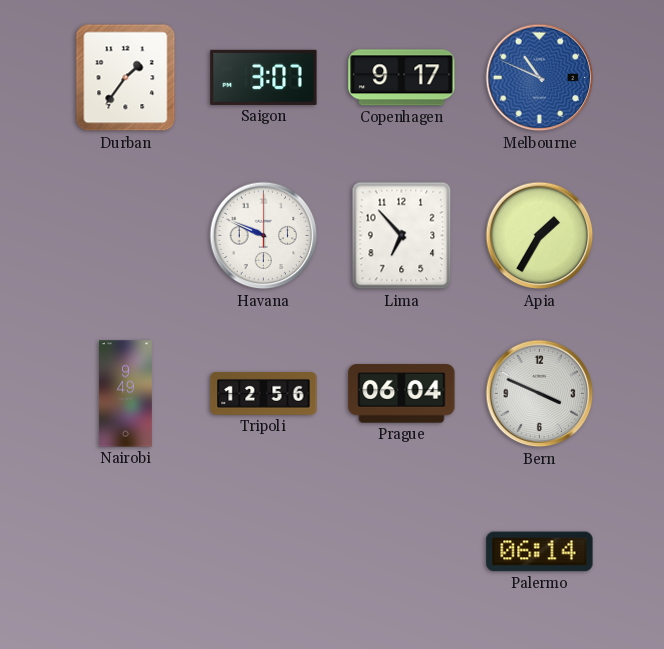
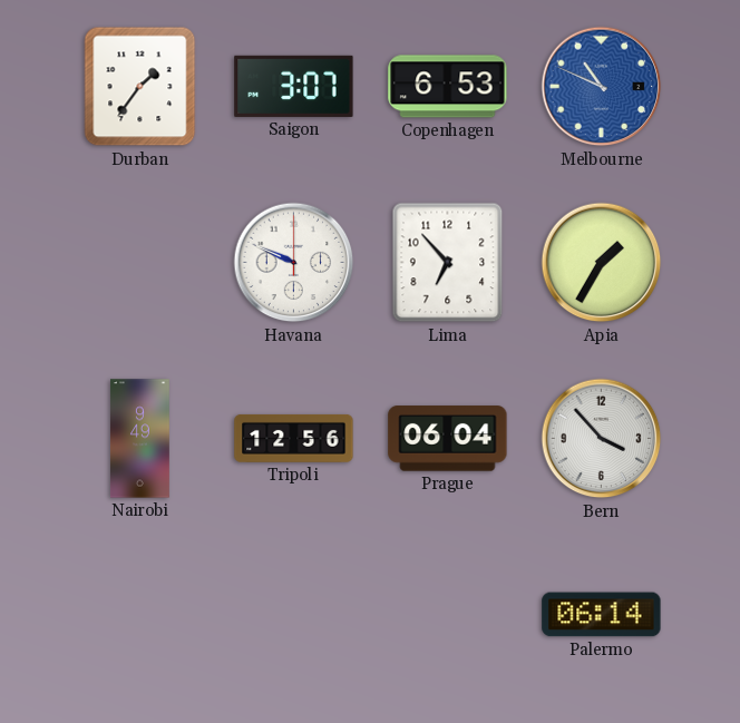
Copenhagen: 9:17 -> 6:53
Bern: 3:49 -> 3:53
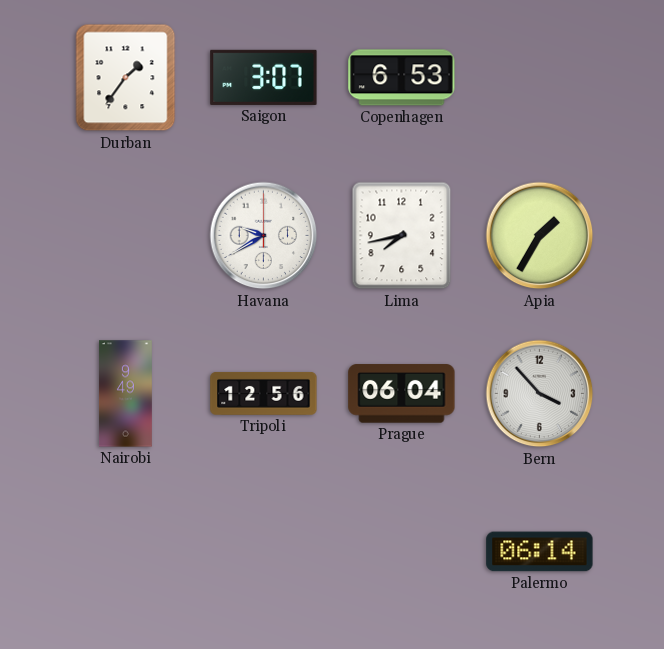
Melbourne: 10:49 -> none
Havana: 9:49 -> 9:40
Lima: 6:53 -> 7:43
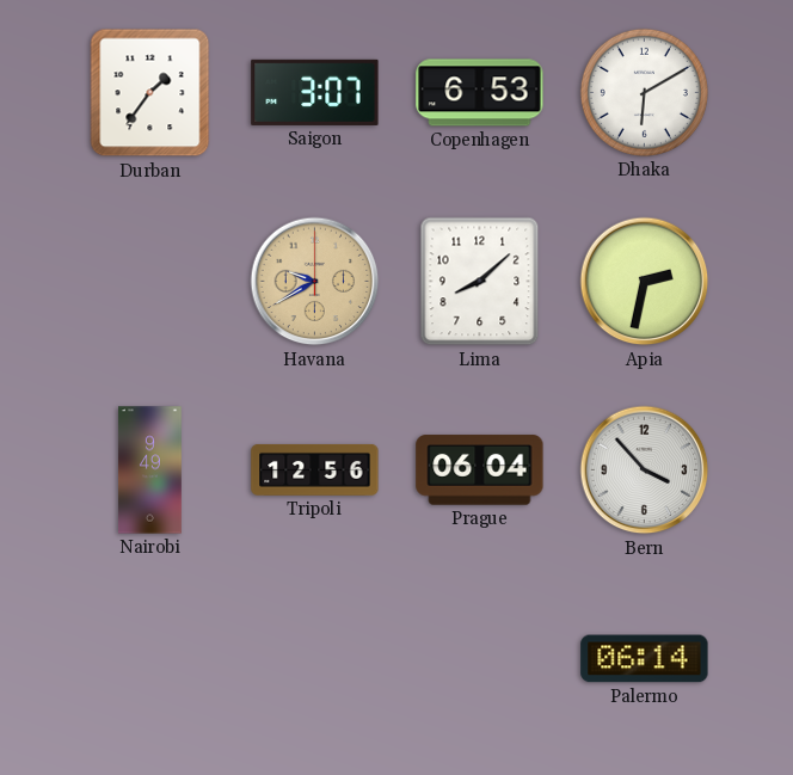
Dhaka: none -> 6:10
Havana dial: white -> champagne
Lima: 7:43 -> 8:08
Apia: 1:35 -> 2:32
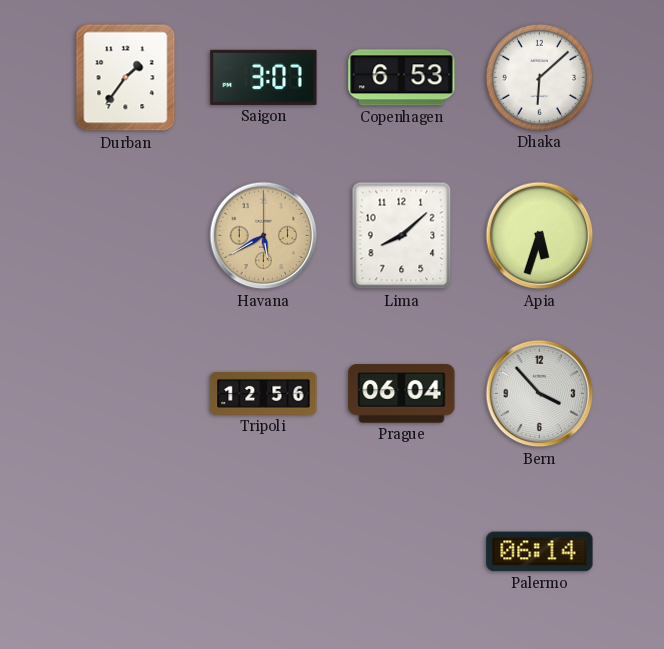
Dhaka: 6:10 -> 6:08
Havana: 9:40 -> 5:40
Apia: 2:32 -> 5:33
Nairobi: 9:49 -> none
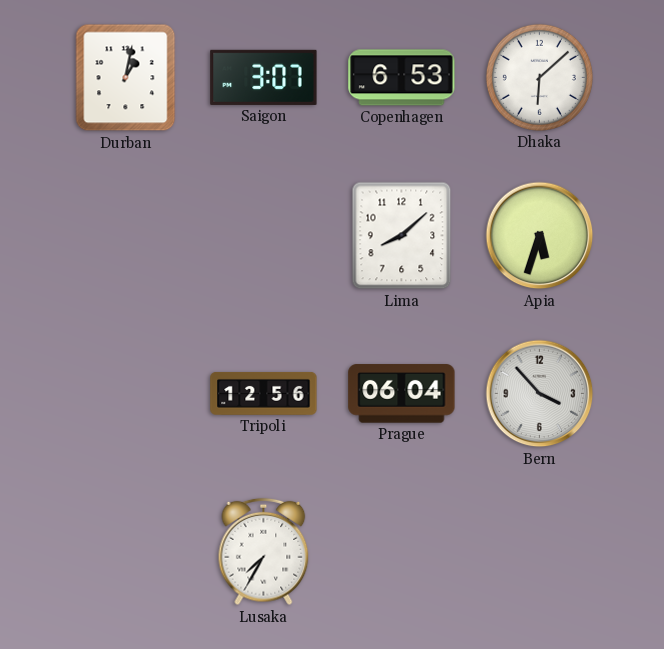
Durban: 1:36 -> 1:02
Havana: 5:40 -> none
Lusaka: none -> 7:35
Palermo: 06:14 -> none
